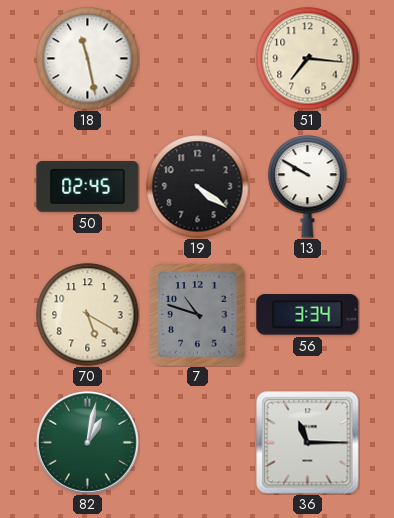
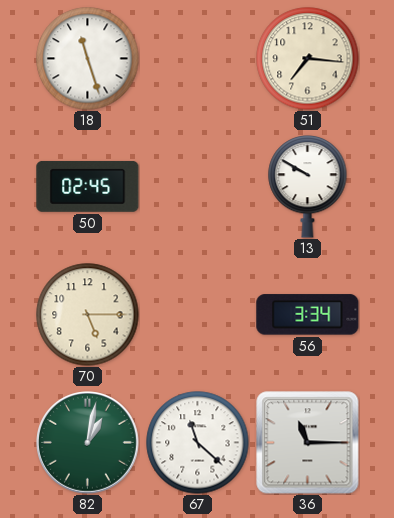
18: 11:28 -> 11:27
19: 4:21 -> none
70: 5:20 -> 5:15
7: 10:48 -> none
67: none -> 11:22
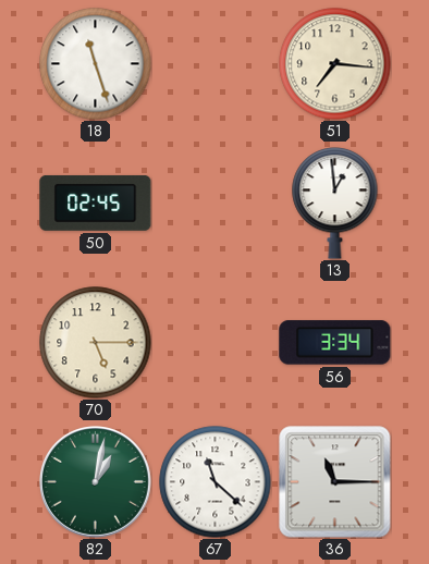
13: 9:50 -> 12:59
